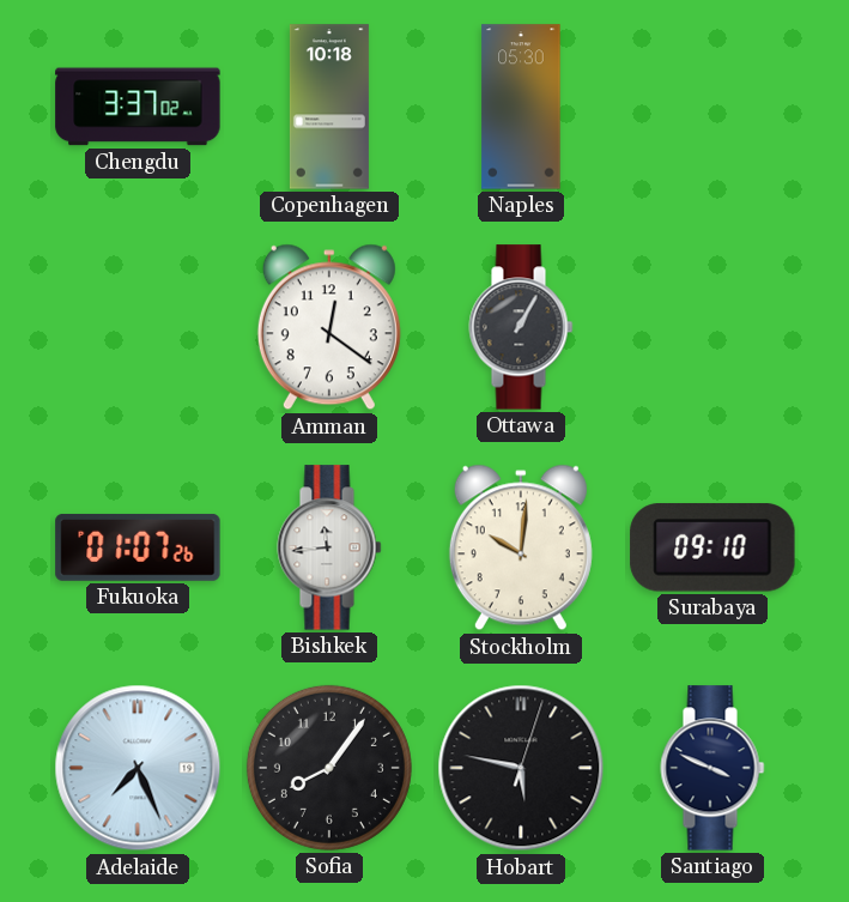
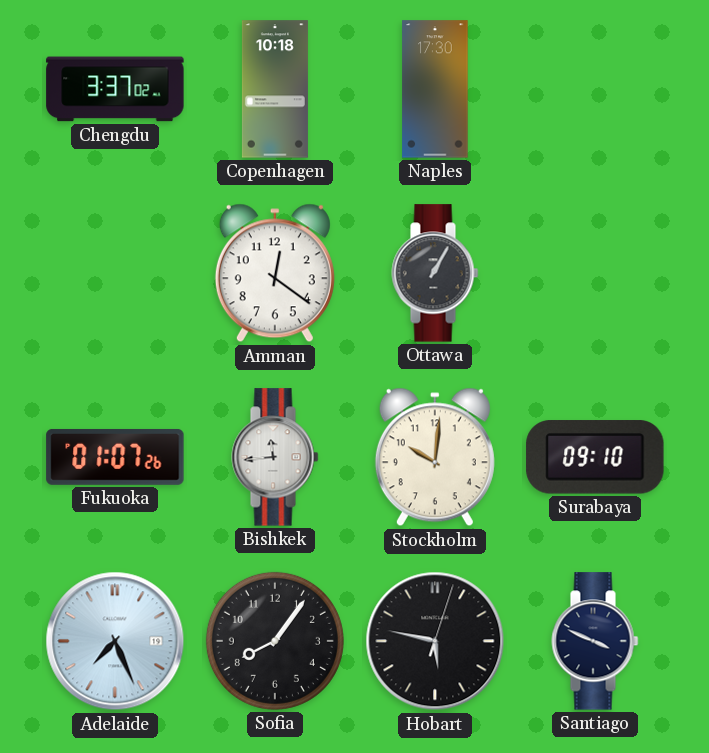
Naples: 05:30 -> 17:30
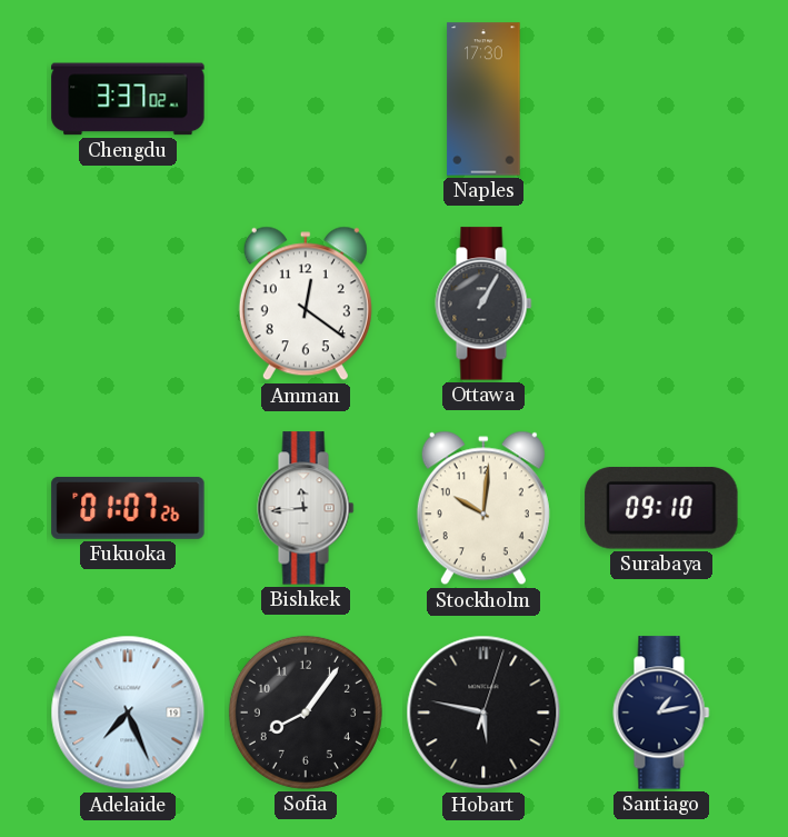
Copenhagen: 10:18 -> none
Santiago: 3:49 -> 1:13
